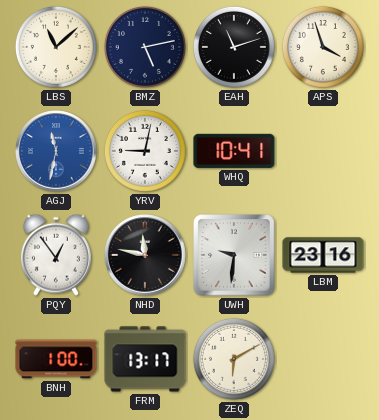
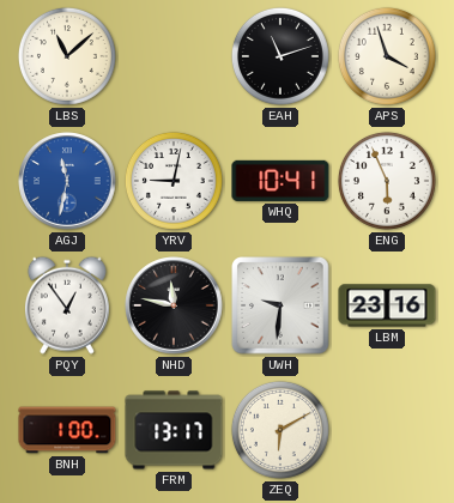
BMZ: 5:13 -> none
ENG: none -> 5:56
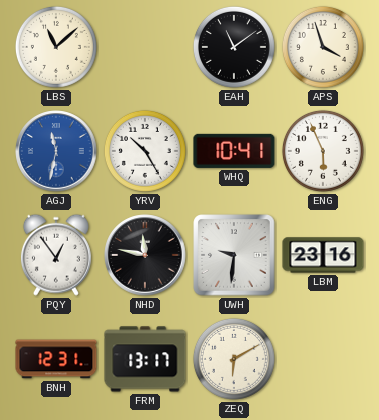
EAH: 11:12 -> 11:09
YRV: 9:02 -> 10:25
BNH: 1:00 -> 12:31
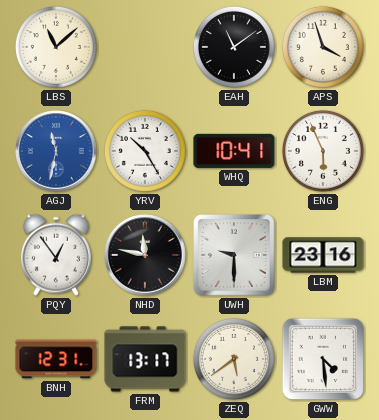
UWH: 9:31 -> 9:30
ZEQ: 6:10 -> 5:39
GWW: none -> 4:29
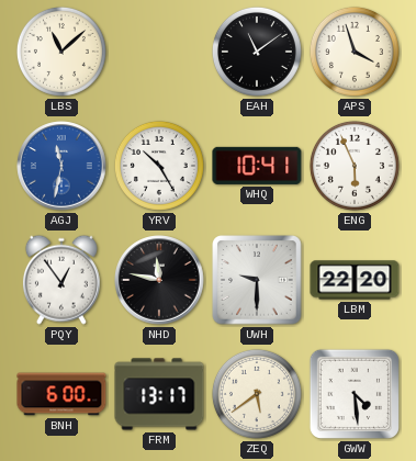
LBM: 23:16 -> 22:20
BNH: 12:31 -> 6:00
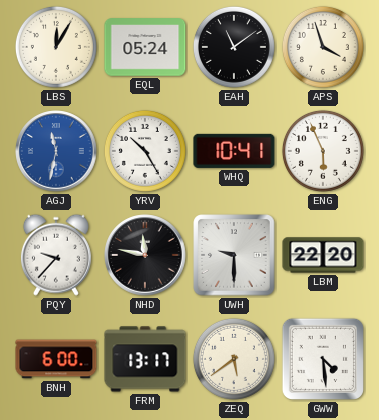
LBS: 11:08 -> 12:05
EQL: none -> 05:24
PQY: 12:54 -> 9:37
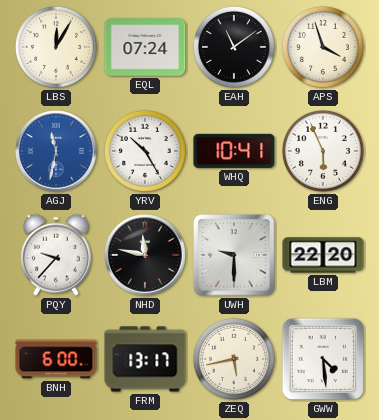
EQL: 05:24 -> 07:24
ZEQ: 5:39 -> 5:43
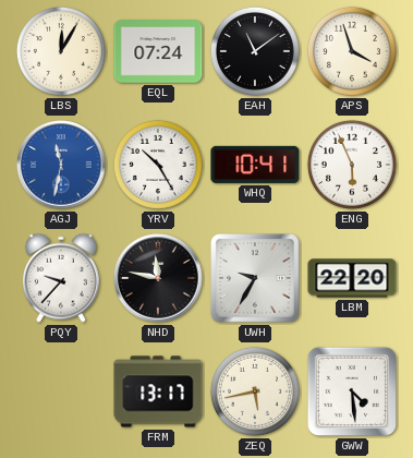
UWH: 9:30 -> 9:35
BNH: 6:00 -> none
